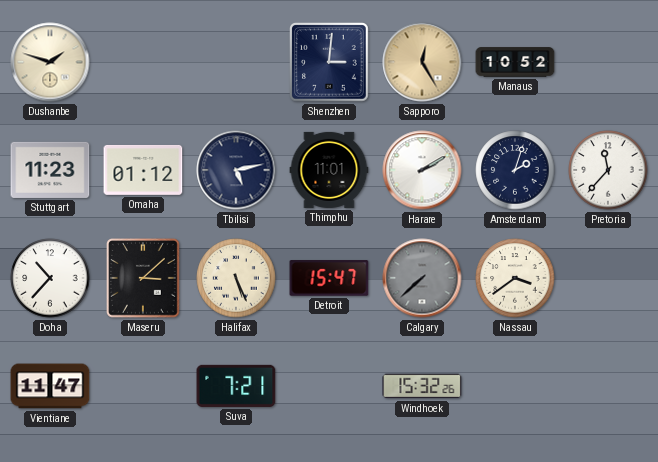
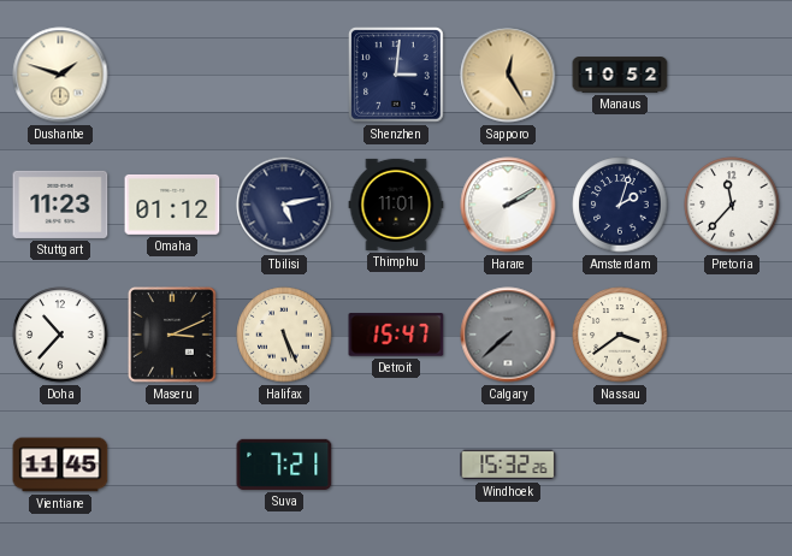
Maseru: 3:08 -> 3:11
Vientiane: 11:47 -> 11:45
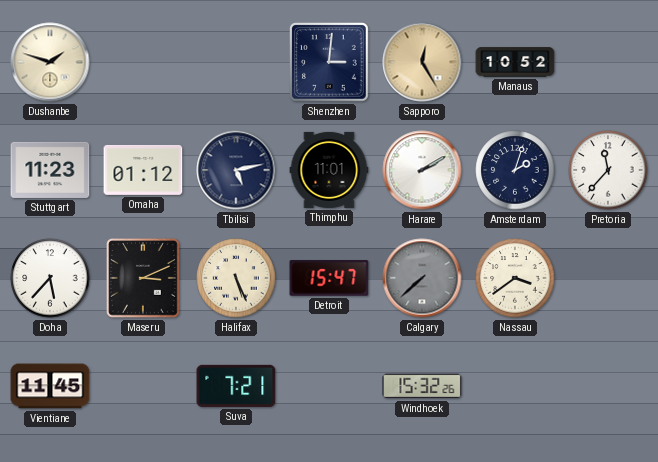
Doha: 10:37 -> 5:37
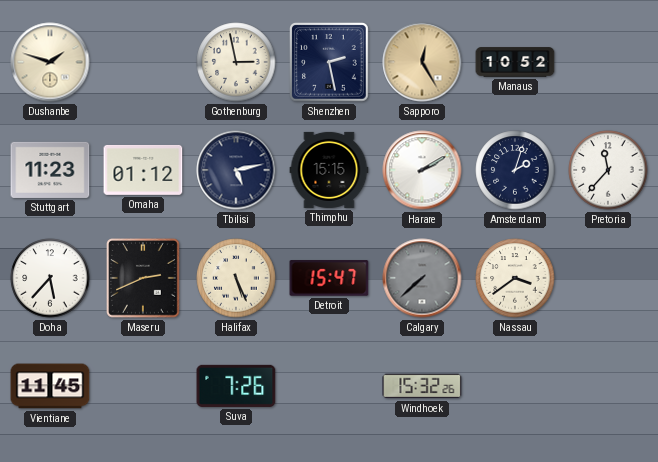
Gothenburg: none -> 2:58
Shenzhen: 3:01 -> 2:28
Thimphu: 11:01 -> 15:15
Maseru: 3:11 -> 2:41
Suva: 7:21 -> 7:26
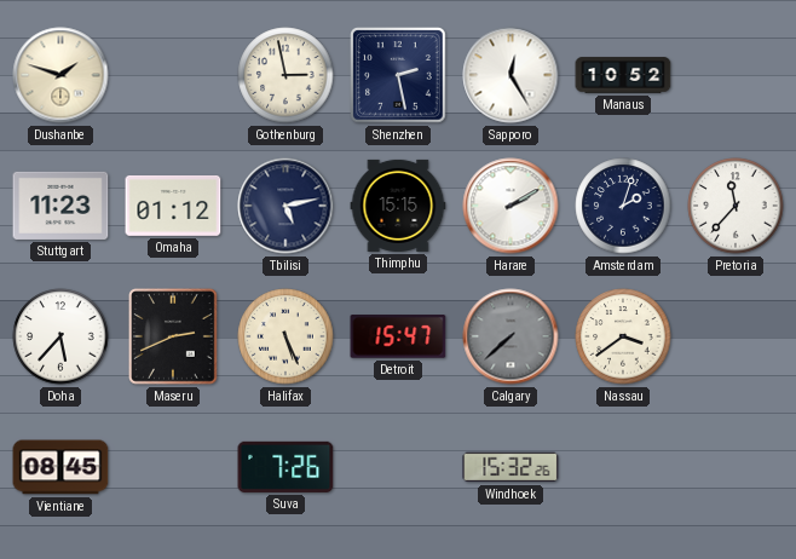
Sapporo dial: champagne -> white
Vientiane: 11:45 -> 08:45
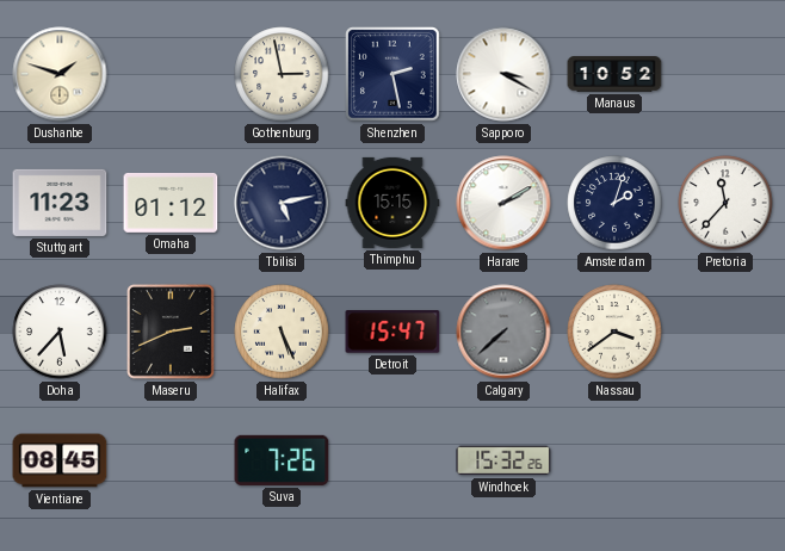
Sapporo: 12:25 -> 3:20
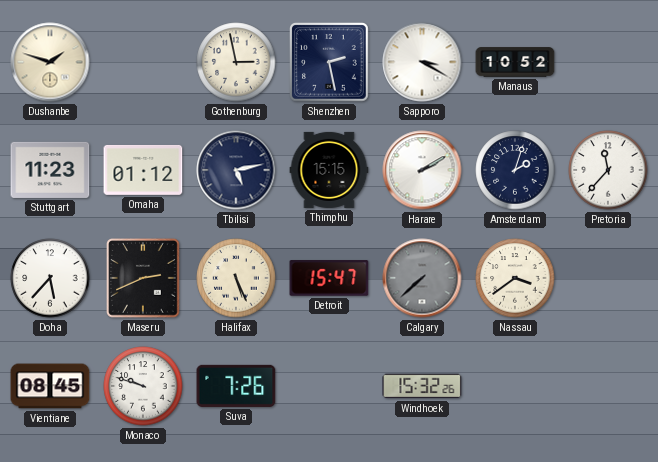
Monaco: none -> 9:48
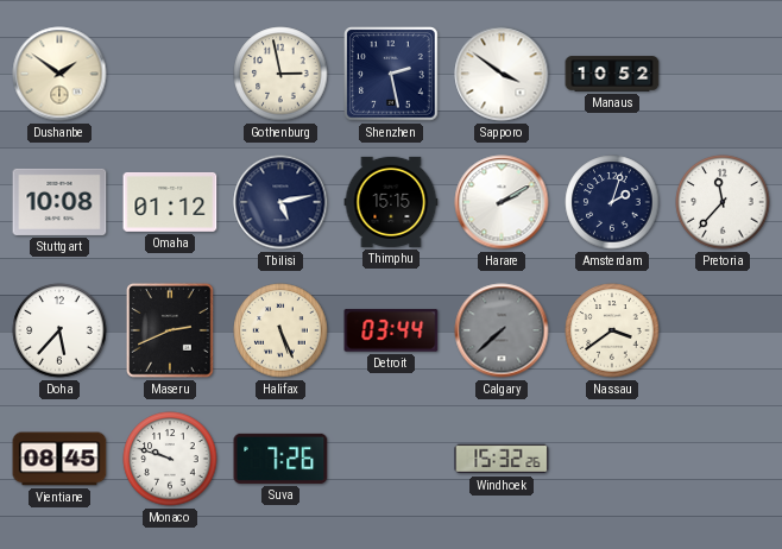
Dushanbe: 1:48 -> 1:51
Sapporo: 3:20 -> 3:51
Stuttgart: 11:23 -> 10:08
Detroit: 15:47 -> 03:44
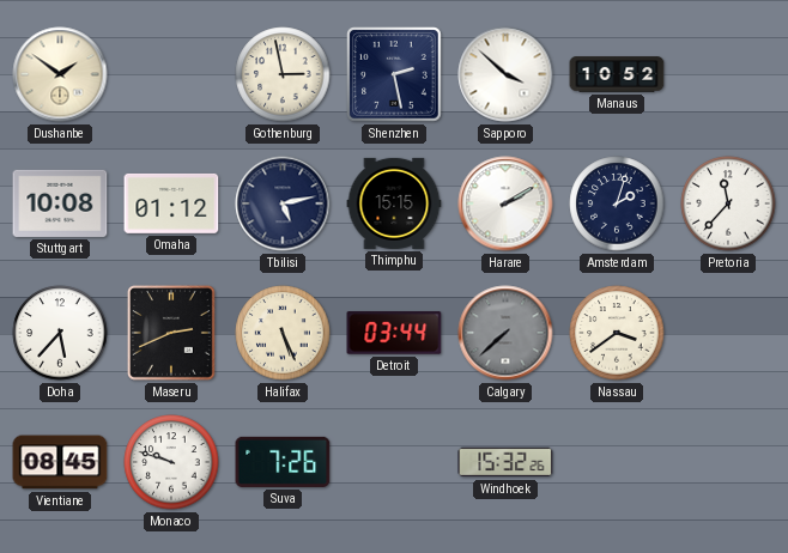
Sapporo: 3:51 -> 3:52
